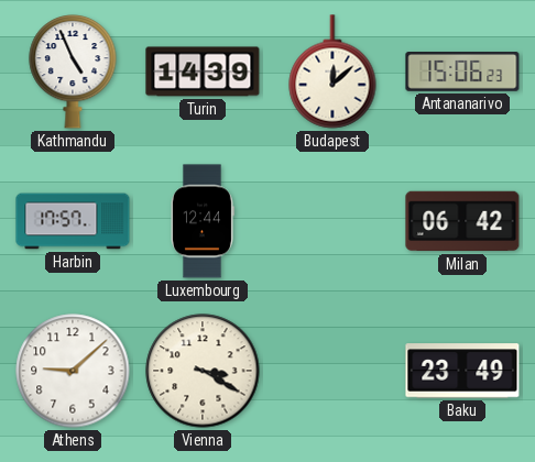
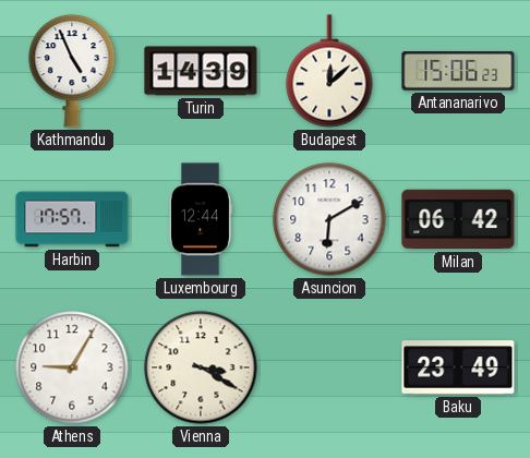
Asuncion: none -> 6:10
Athens: 9:08 -> 9:05
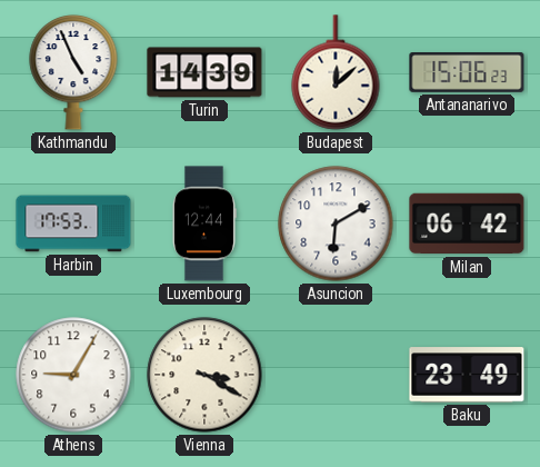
Harbin: 17:57 -> 17:53
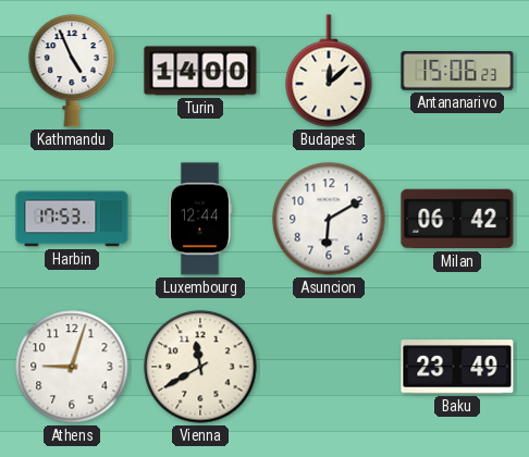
Turin: 14:39 -> 14:00
Athens: 9:05 -> 9:03
Vienna: 3:20 -> 11:40
